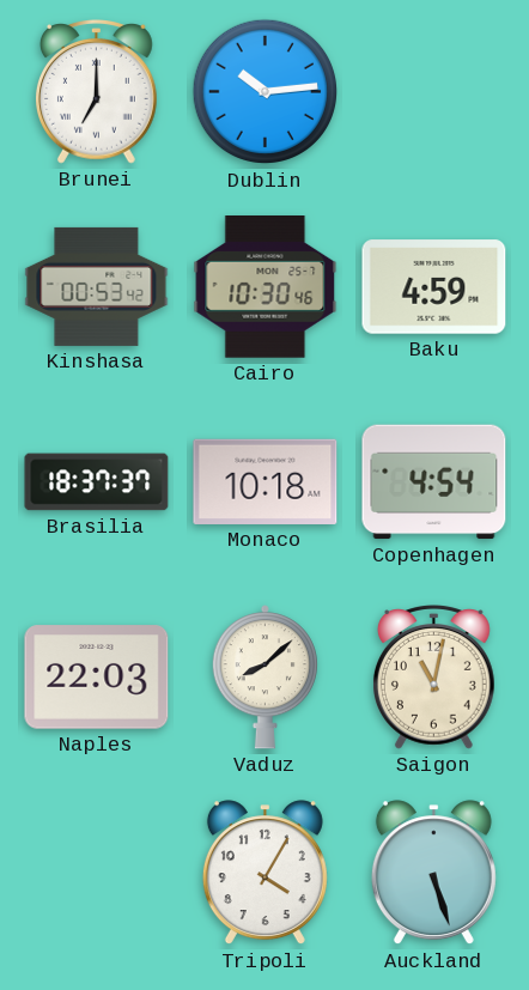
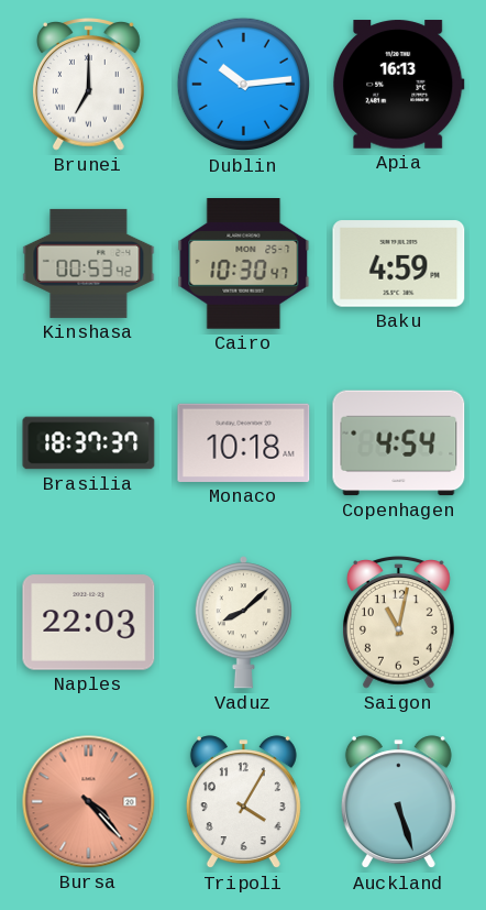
Apia: none -> 16:13
Cairo: 10:30:46 -> 10:30:47
Bursa: none -> 4:23
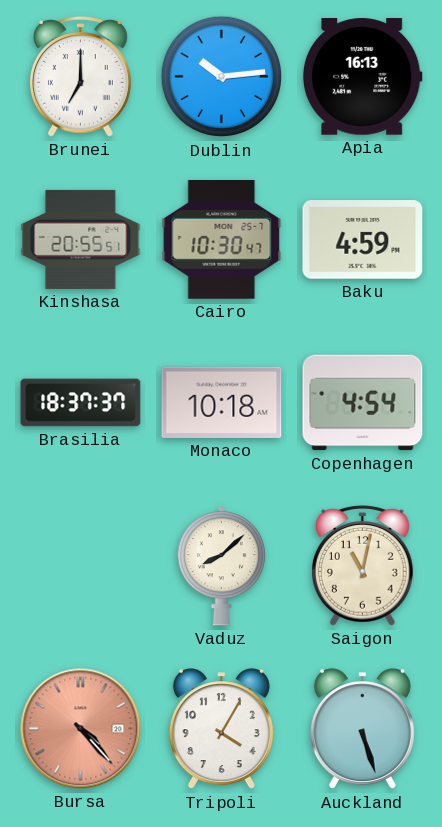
Kinshasa: 00:53 -> 20:55
Naples: 22:03 -> none
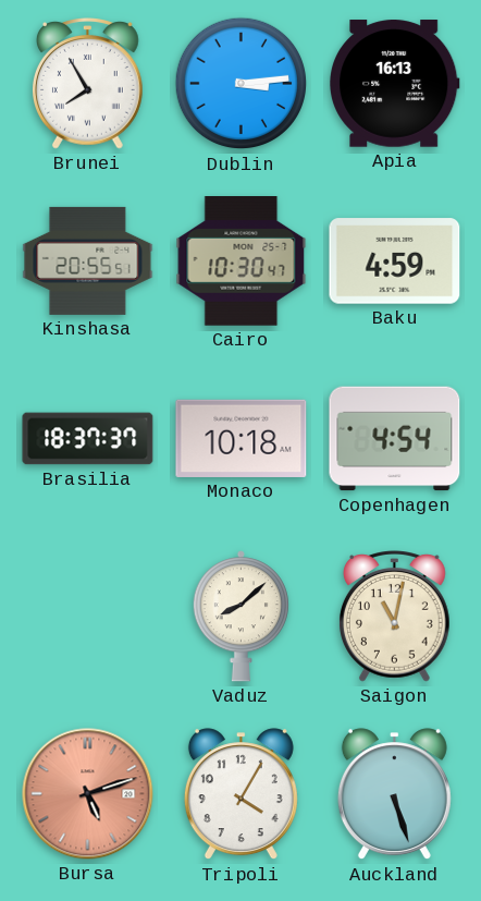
Brunei: 7:00 -> 7:55
Dublin: 10:14 -> 3:14
Bursa: 4:23 -> 5:12
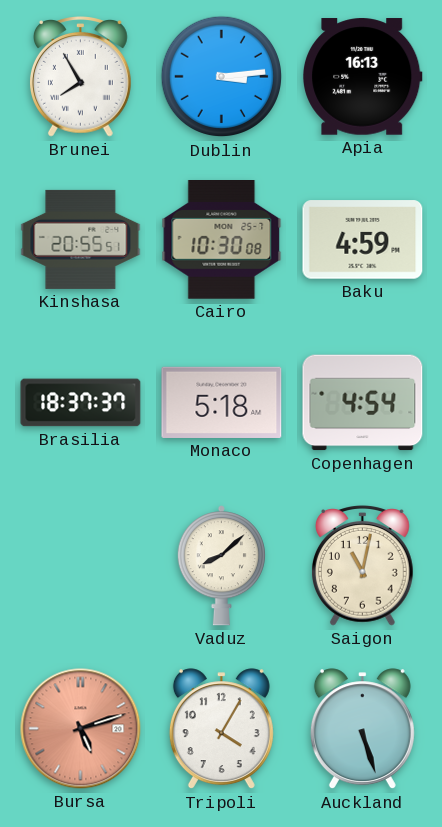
Cairo: 10:30:47 -> 10:30:08
Monaco: 10:18 -> 5:18
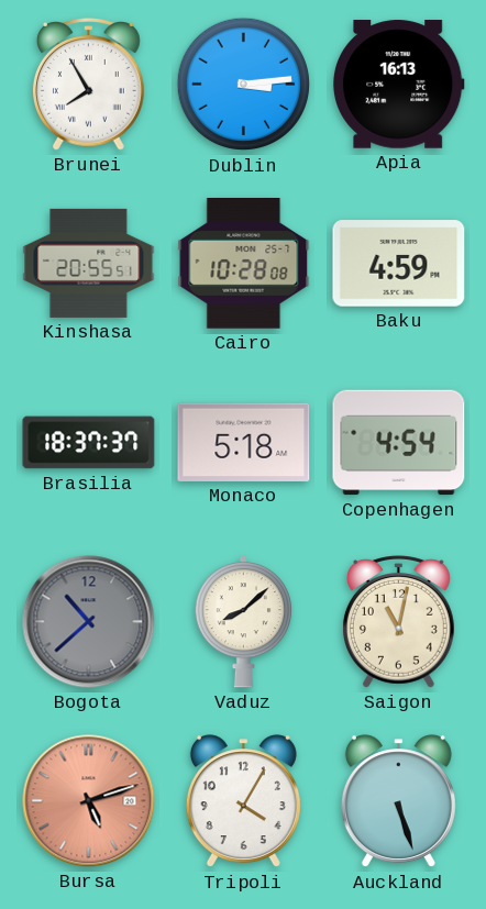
Cairo: 10:30 -> 10:28
Bogota: none -> 10:38
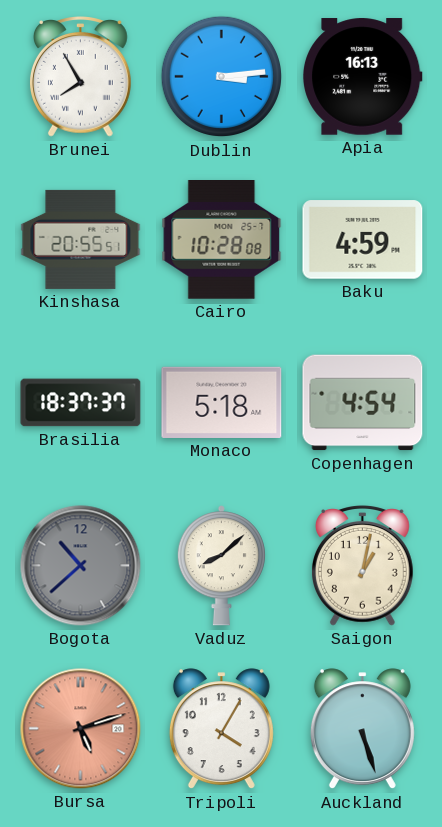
Saigon: 11:02 -> 1:02
